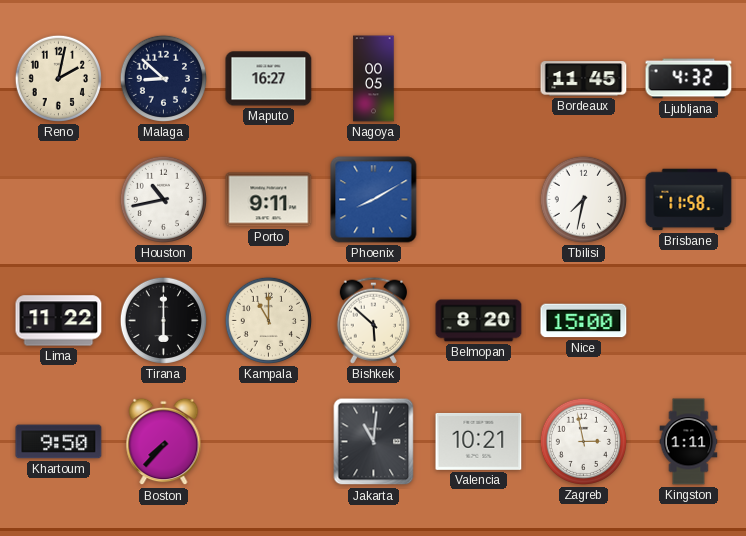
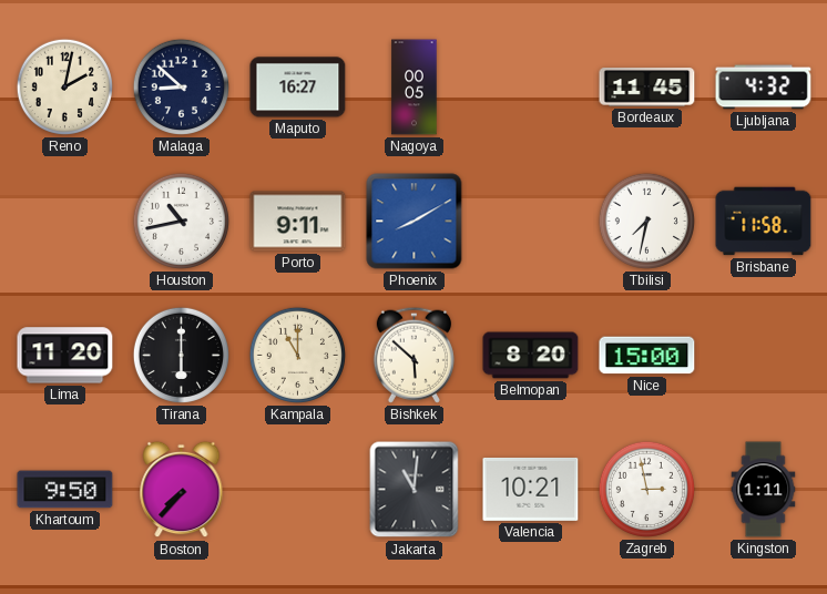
Lima: 11:22 -> 11:20
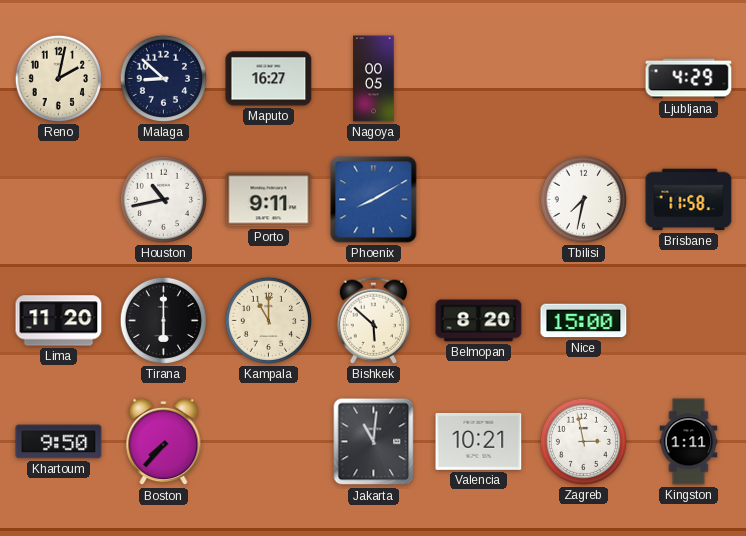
Bordeaux: 11:45 -> none
Ljubljana: 4:32 -> 4:29
